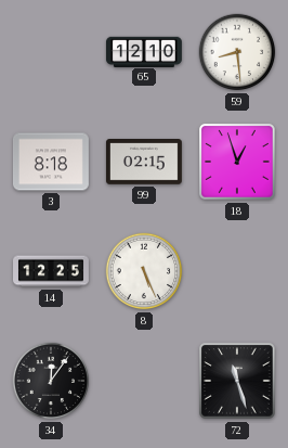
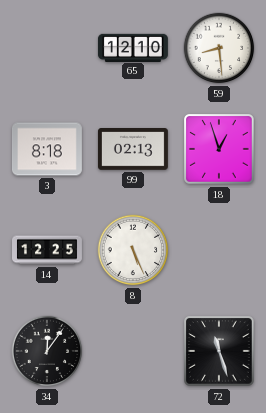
99: 02:15 -> 02:13
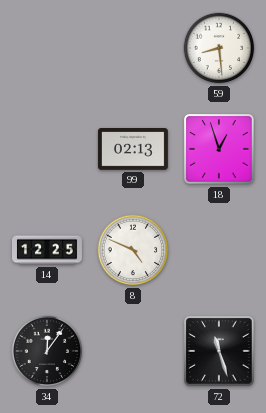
65: 12:10 -> none
3: 8:18 -> none
8: 5:26 -> 4:49
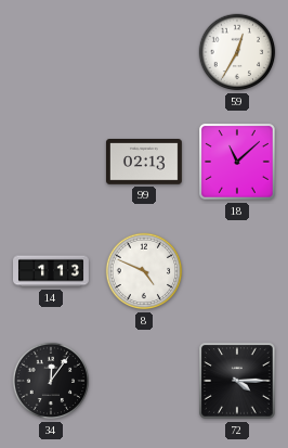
59: 8:29 -> 12:35
18: 12:57 -> 11:08
14: 12:25 -> 1:13
72: 11:27 -> 4:15
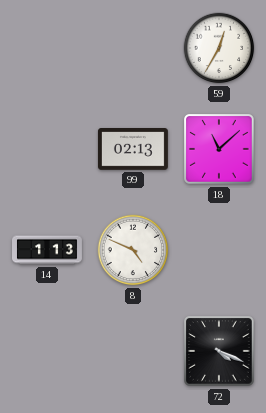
34: 12:06 -> none
72: 4:15 -> 4:19
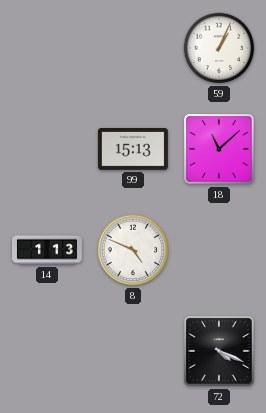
59: 12:35 -> 1:04
99: 02:13 -> 15:13
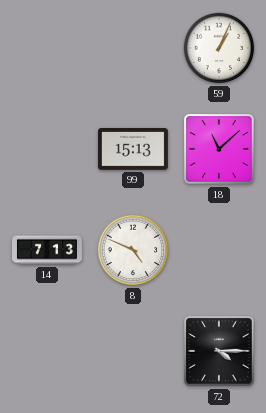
14: 1:13 -> 7:13
72: 4:19 -> 4:15
